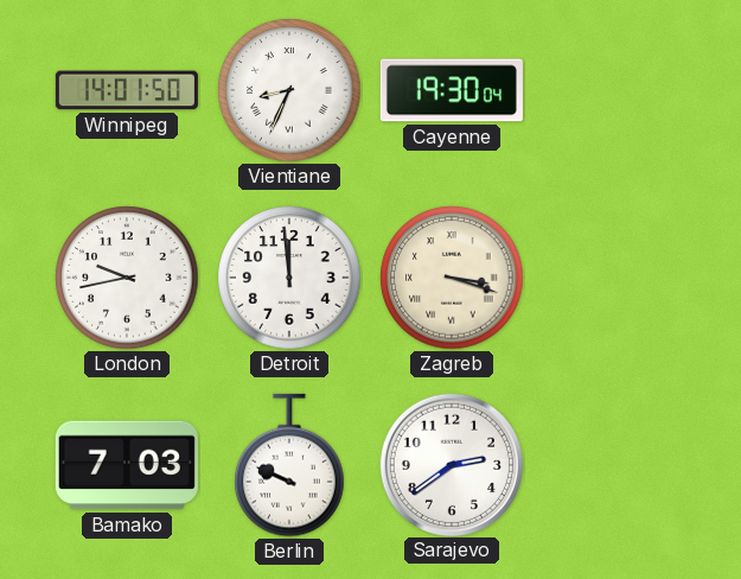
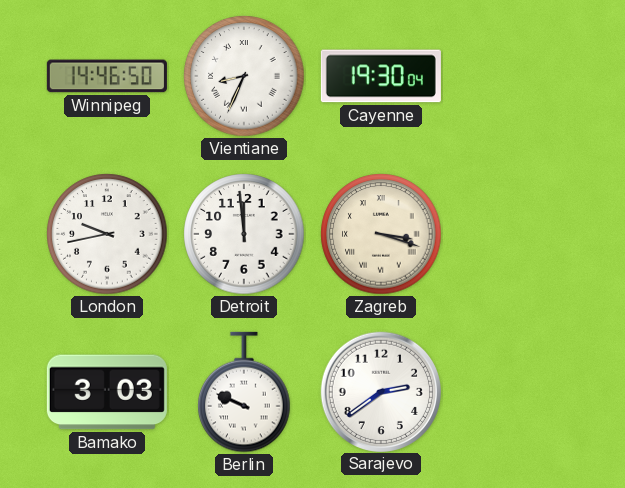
Winnipeg: 14:01 -> 14:46
Bamako: 7:03 -> 3:03
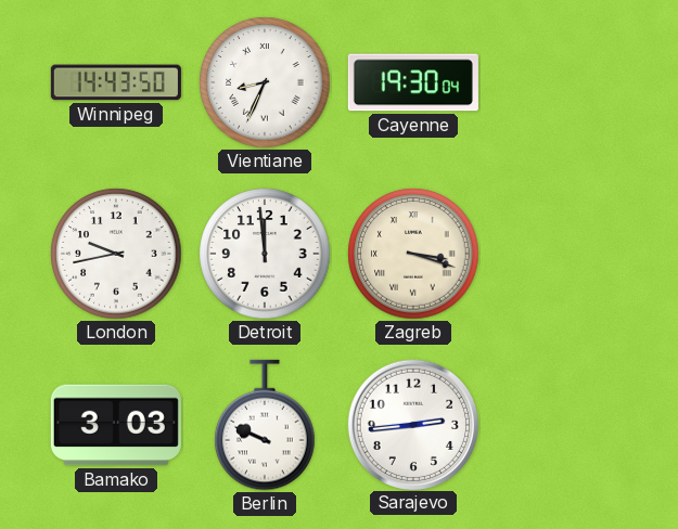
Winnipeg: 14:46 -> 14:43
Sarajevo: 2:39 -> 2:44
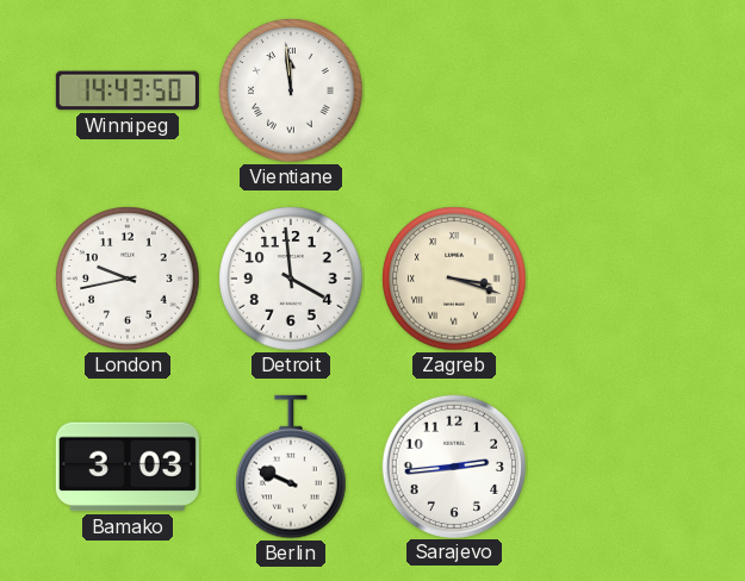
Vientiane: 8:34 -> 11:59
Cayenne: 19:30 -> none
Detroit: 11:59 -> 3:59
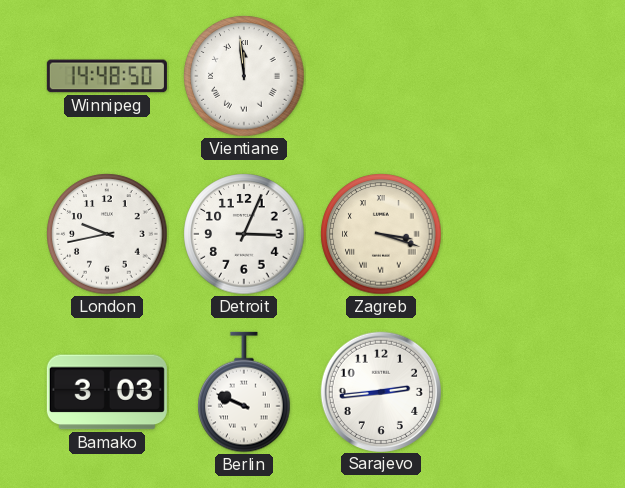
Winnipeg: 14:43 -> 14:48
Detroit: 3:59 -> 3:04
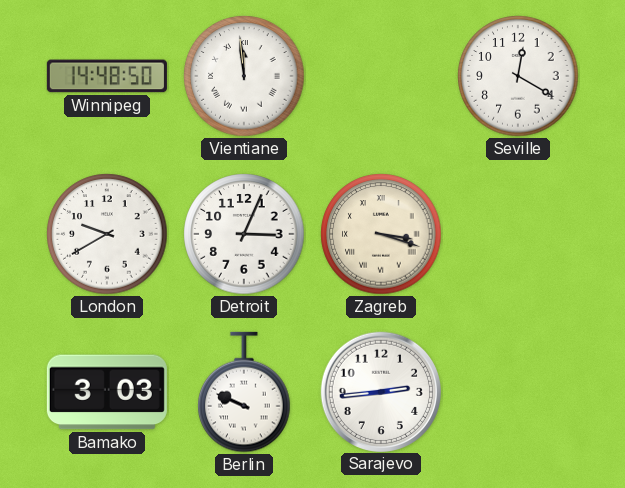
Seville: none -> 12:20
London: 9:43 -> 9:40
